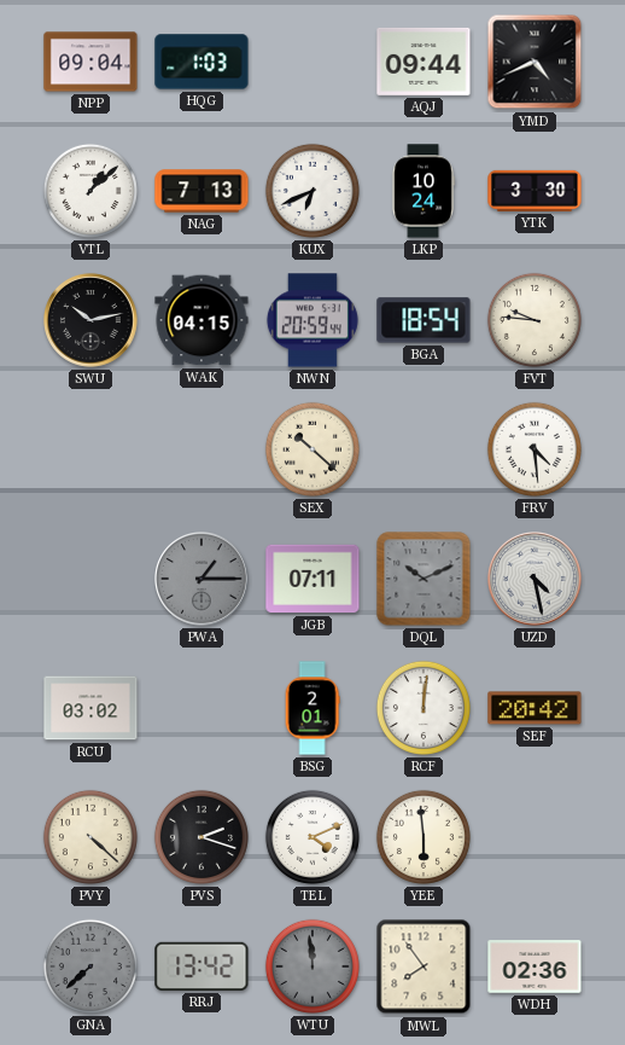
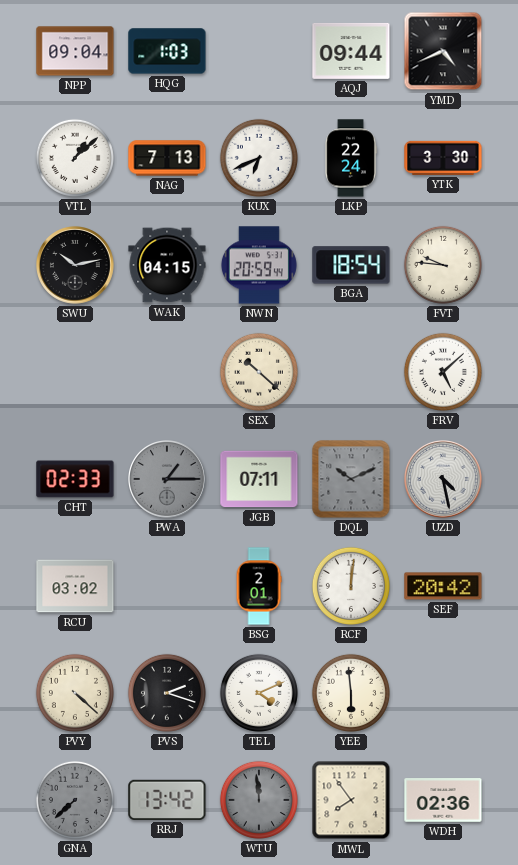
LKP: 10:24 -> 22:24
FRV: 4:29 -> 5:08
CHT: none -> 02:33
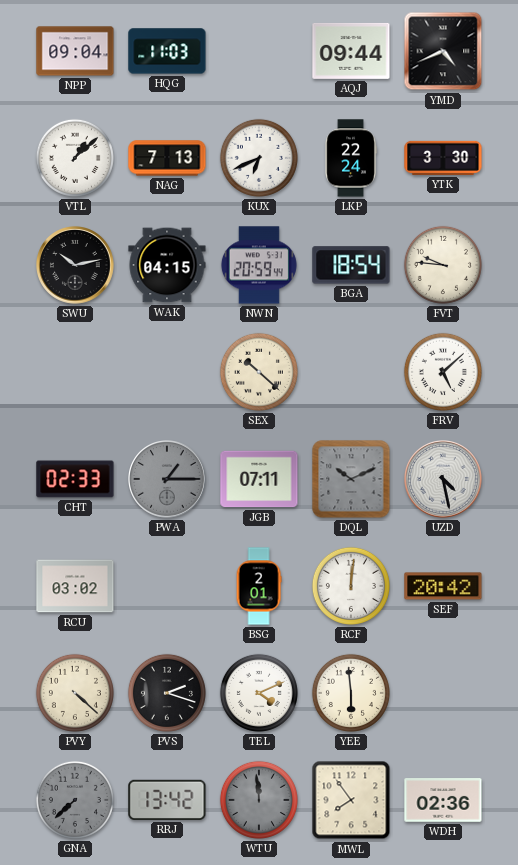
HQG: 1:03 -> 11:03
